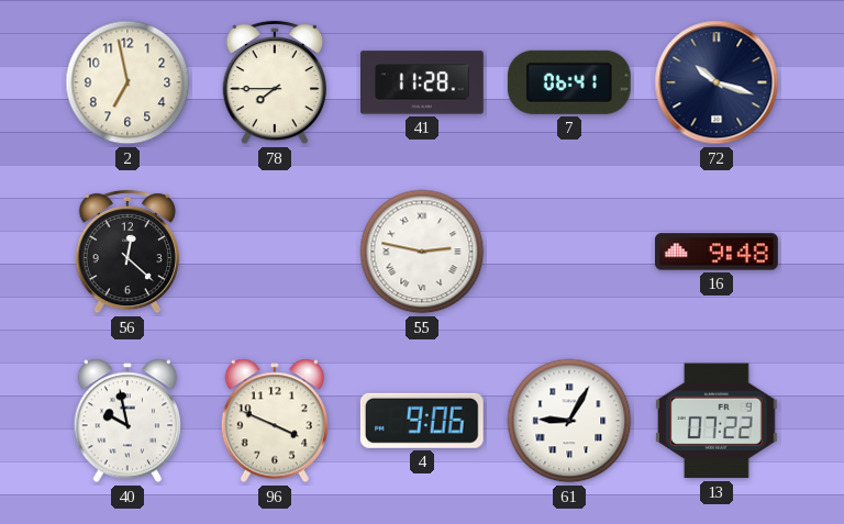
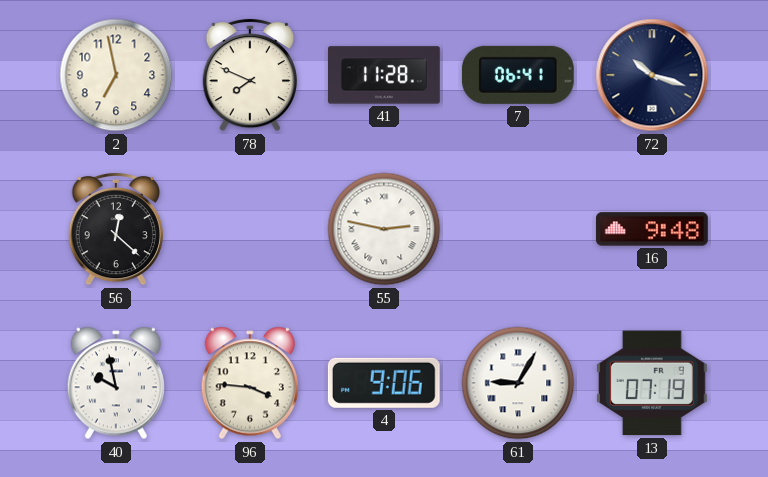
78: 7:45 -> 7:49
96: 3:49 -> 3:46
13: 07:22 -> 07:19
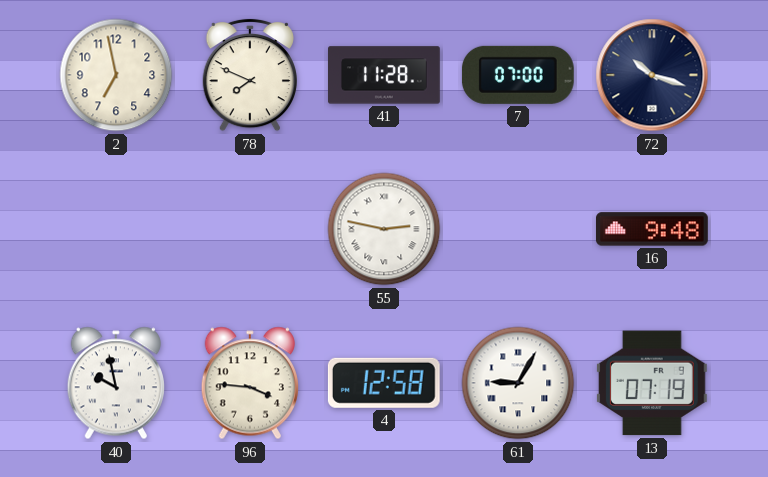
7: 06:41 -> 07:00
56: 12:22 -> none
4: 9:06 -> 12:58
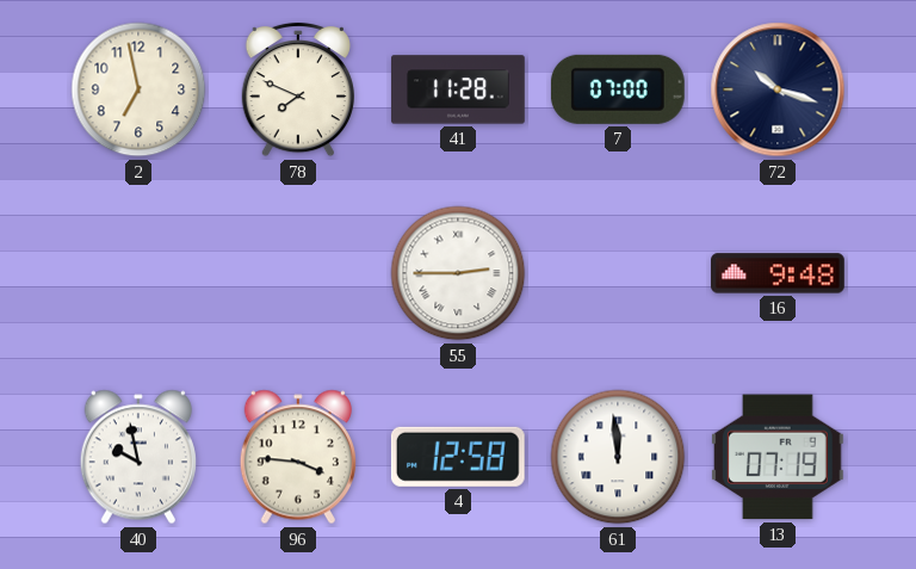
55: 2:47 -> 2:45
61: 9:05 -> 11:59
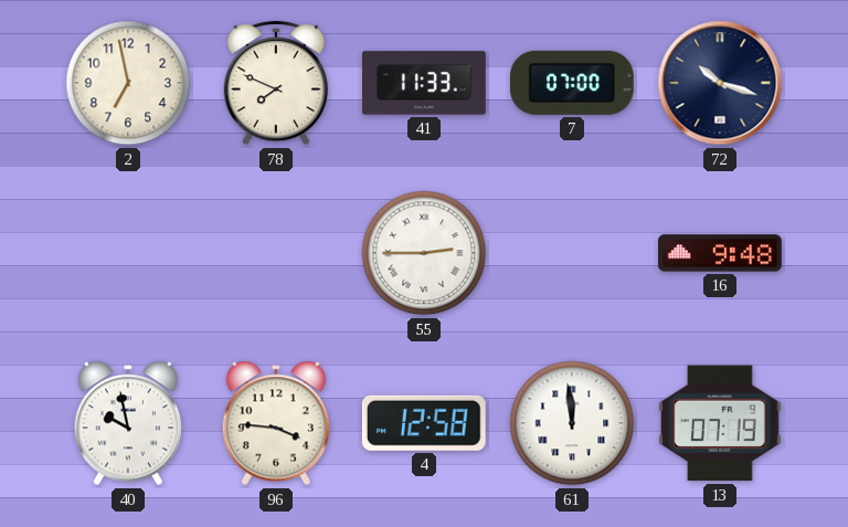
41: 11:28 -> 11:33
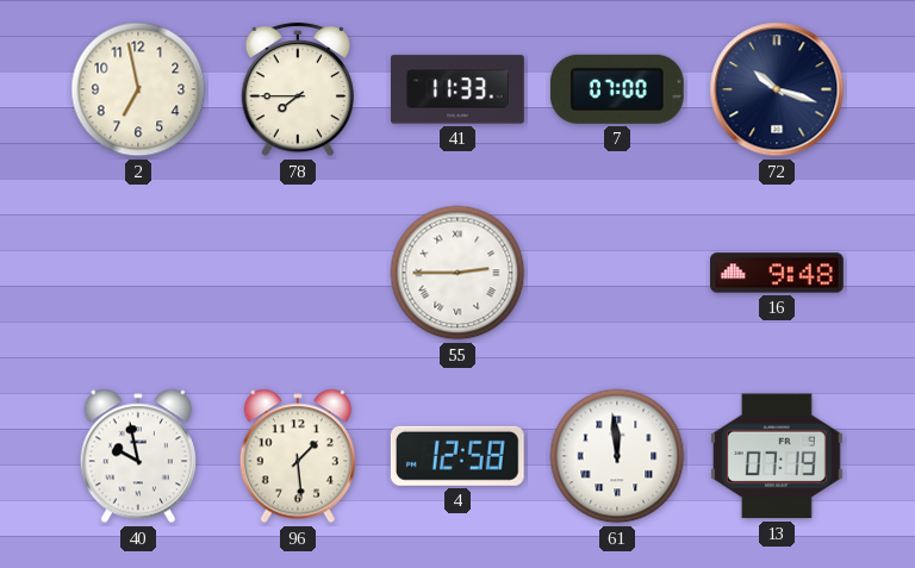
78: 7:49 -> 7:45
96: 3:46 -> 1:29
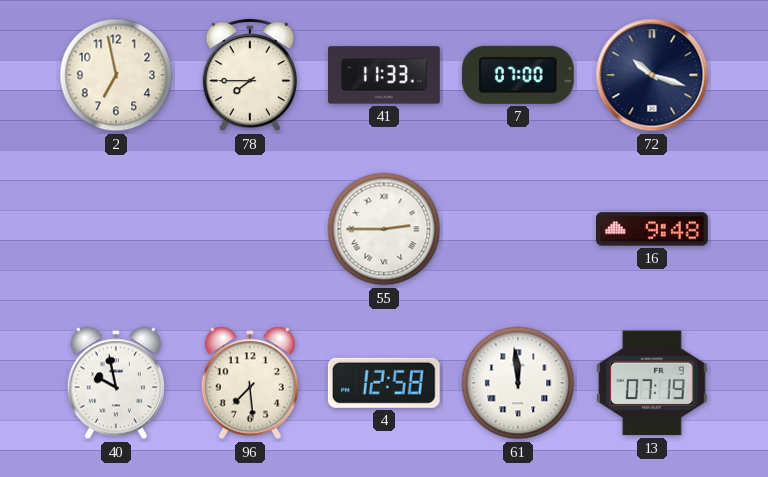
96: 1:29 -> 7:29
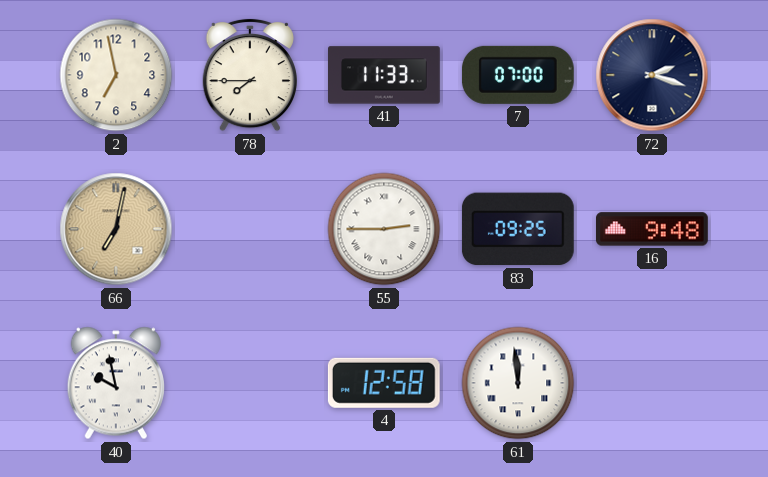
72: 10:18 -> 2:18
66: none -> 7:02
83: none -> 09:25
96: 7:29 -> none
13: 07:19 -> none
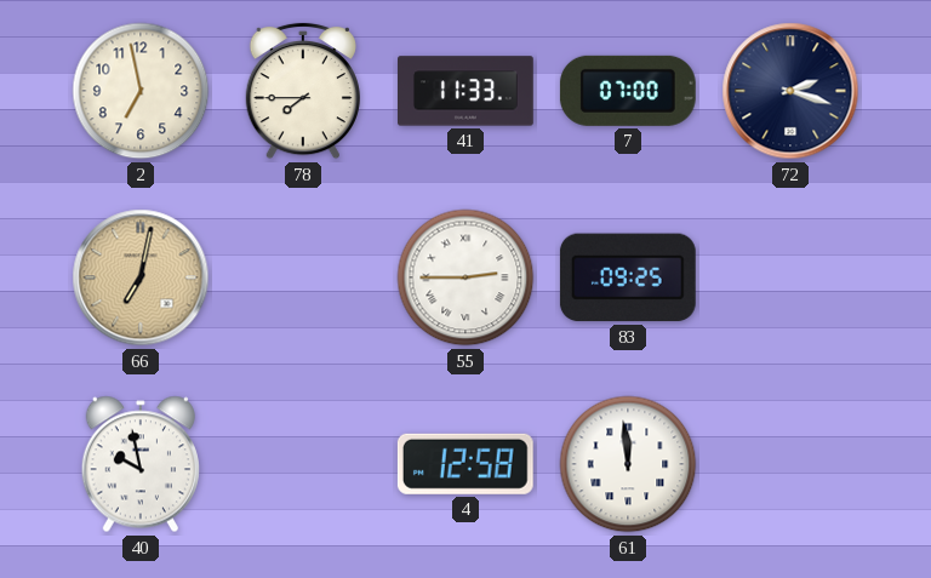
16: 9:48 -> none
